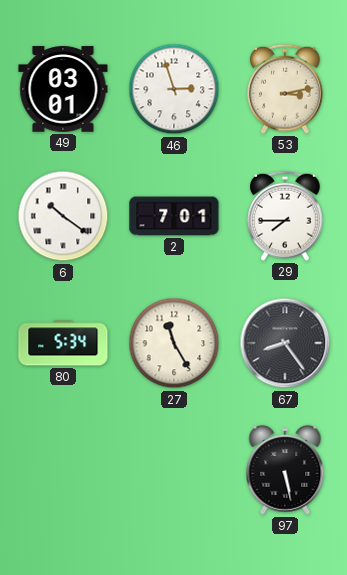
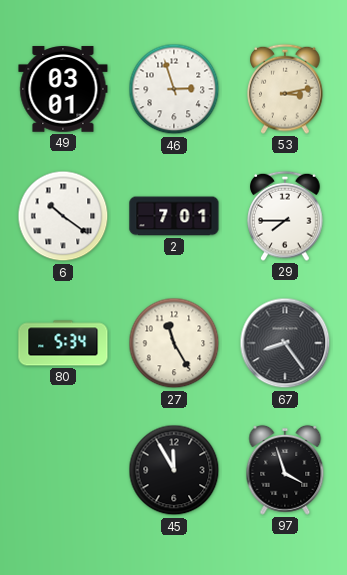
45: none -> 11:55
97: 5:28 -> 3:57
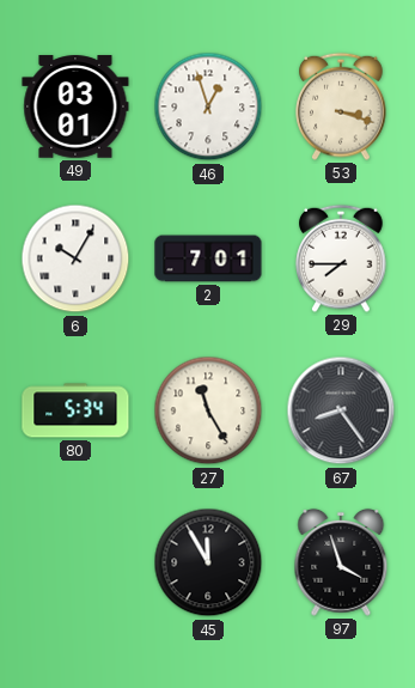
46: 2:57 -> 12:57
53: 3:13 -> 3:18
6: 10:21 -> 10:05
